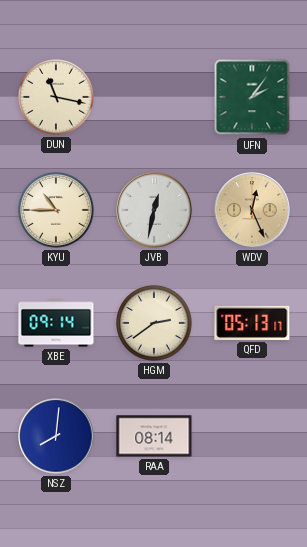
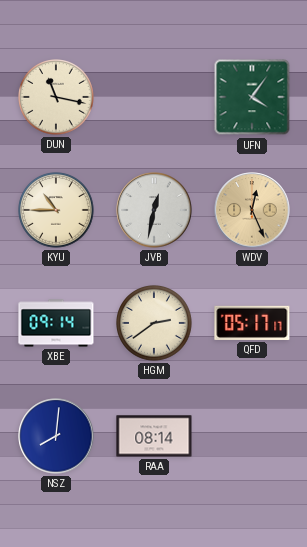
UFN: 2:06 -> 4:06
QFD: 05:13 -> 05:17
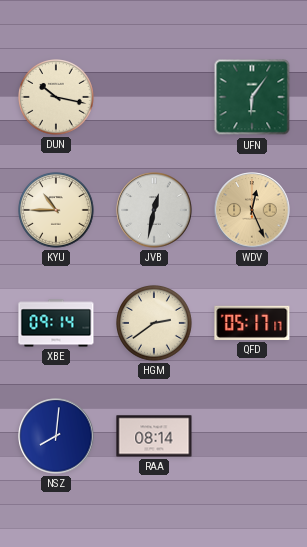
DUN: 11:17 -> 10:17
UFN: 4:06 -> 6:06
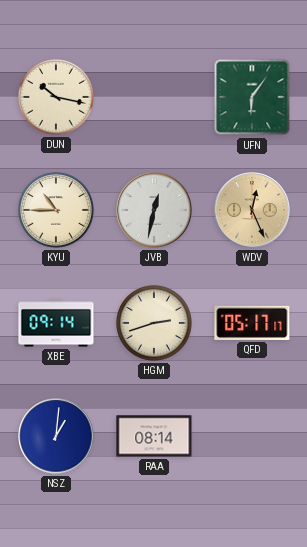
HGM: 2:39 -> 2:42
NSZ: 8:01 -> 1:01
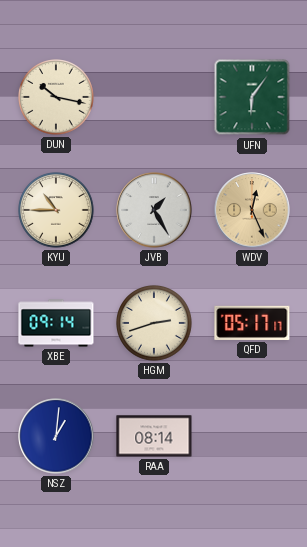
JVB: 12:32 -> 1:25
